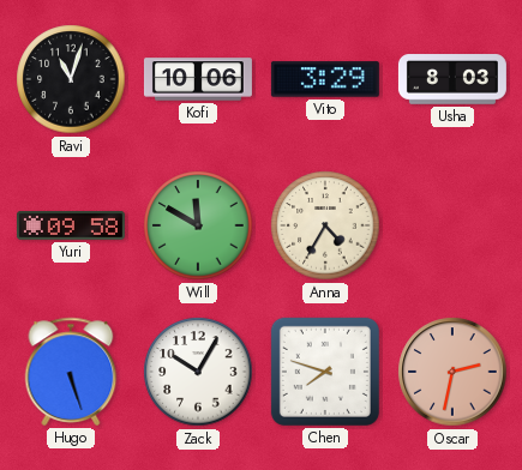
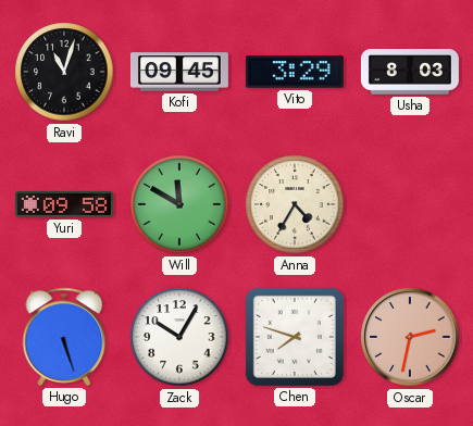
Kofi: 10:06 -> 09:45
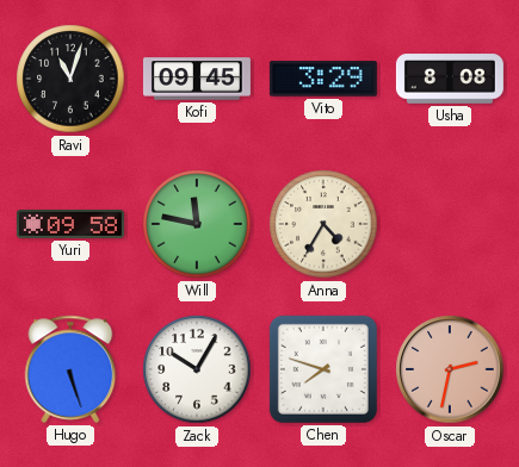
Usha: 8:03 -> 8:08
Will: 11:50 -> 11:47
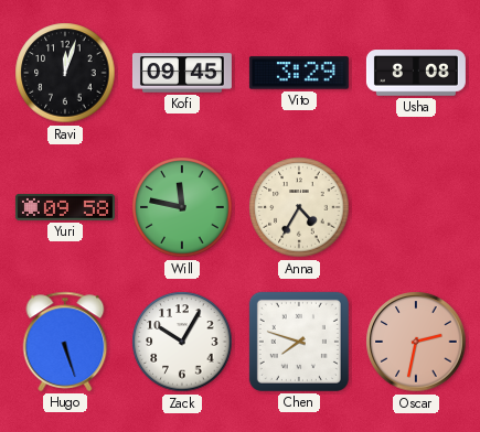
Ravi: 11:03 -> 12:03
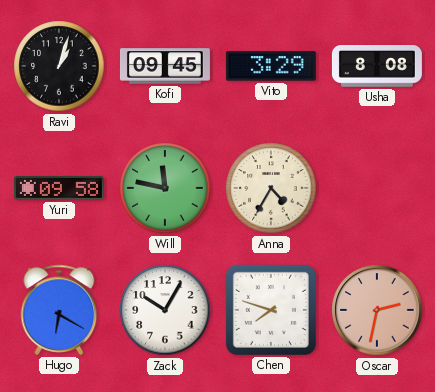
Ravi: 12:03 -> 1:03
Hugo: 5:27 -> 6:20
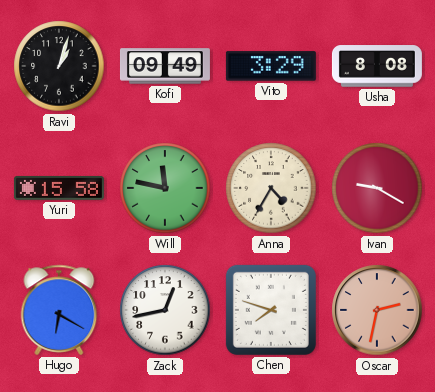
Kofi: 09:45 -> 09:49
Yuri: 09:58 -> 15:58
Ivan: none -> 9:20
Zack: 10:05 -> 12:43
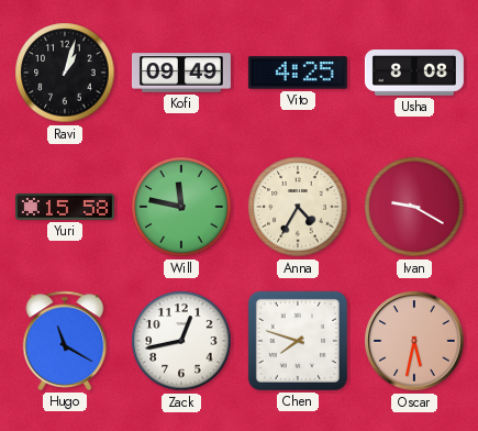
Vito: 3:29 -> 4:25
Hugo: 6:20 -> 11:20
Oscar: 2:32 -> 5:32
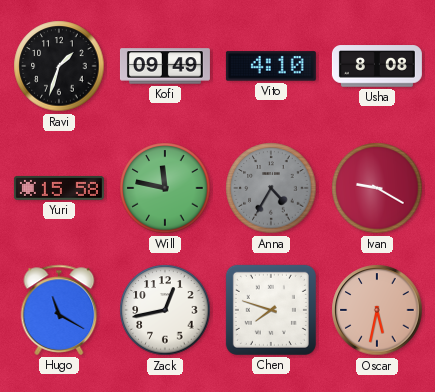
Ravi: 1:03 -> 1:33
Vito: 4:25 -> 4:10
Anna dial: cream -> grey
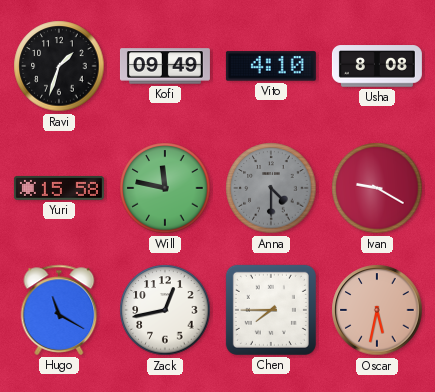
Anna: 4:35 -> 4:30
Chen: 7:48 -> 7:45
